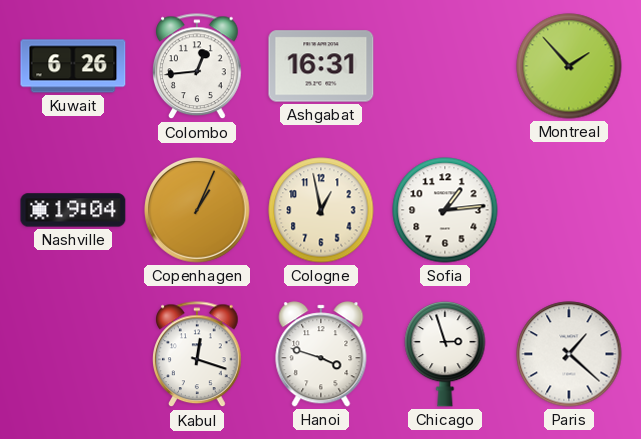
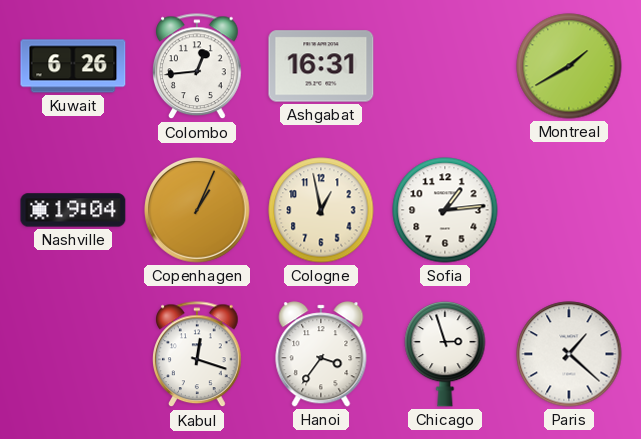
Montreal: 1:53 -> 1:40
Hanoi: 3:48 -> 3:36
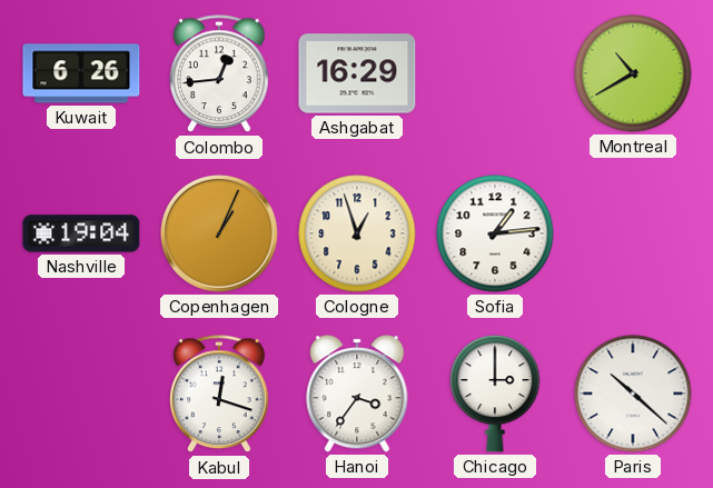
Ashgabat: 16:31 -> 16:29
Montreal: 1:40 -> 10:40
Cologne: 12:58 -> 12:57
Chicago: 2:57 -> 3:00
Paris: 1:22 -> 10:22
